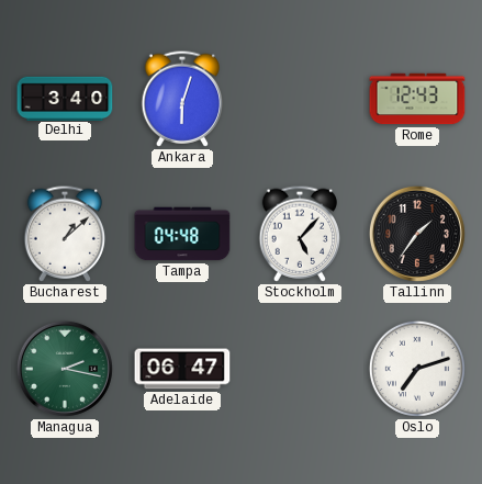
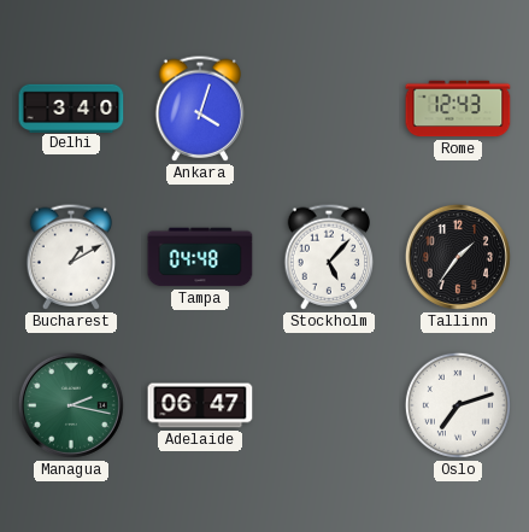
Ankara: 6:03 -> 4:03
Bucharest: 1:08 -> 1:10
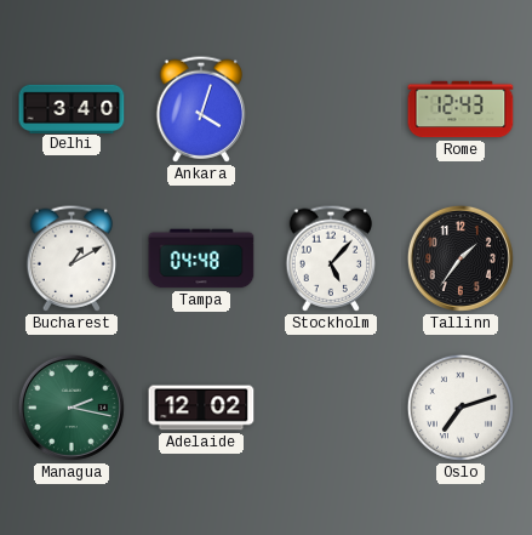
Adelaide: 06:47 -> 12:02
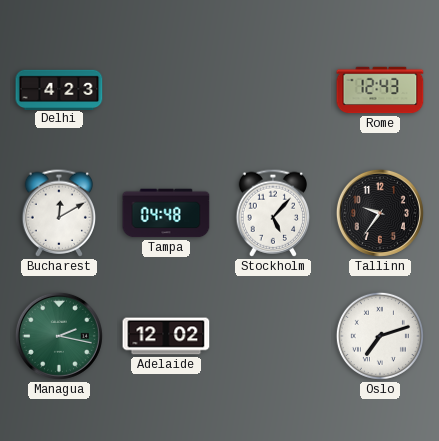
Delhi: 3:40 -> 4:23
Ankara: 4:03 -> none
Bucharest: 1:10 -> 12:10
Tallinn: 1:36 -> 9:36
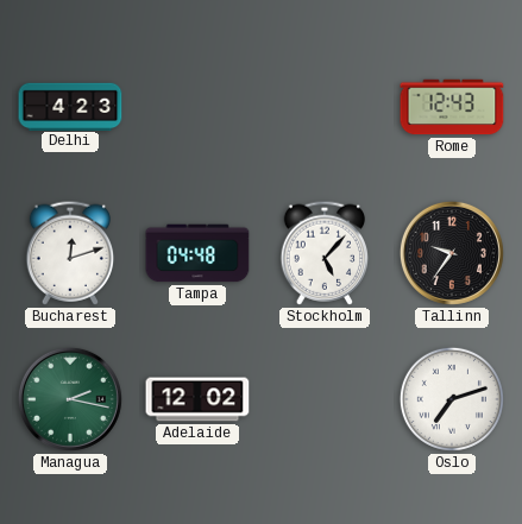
Bucharest: 12:10 -> 12:12
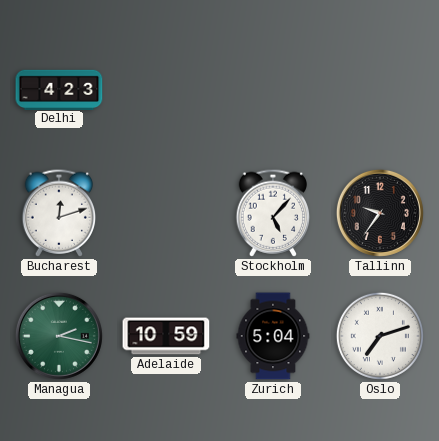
Rome: 12:43 -> none
Tampa: 04:48 -> none
Adelaide: 12:02 -> 10:59
Zurich: none -> 5:04
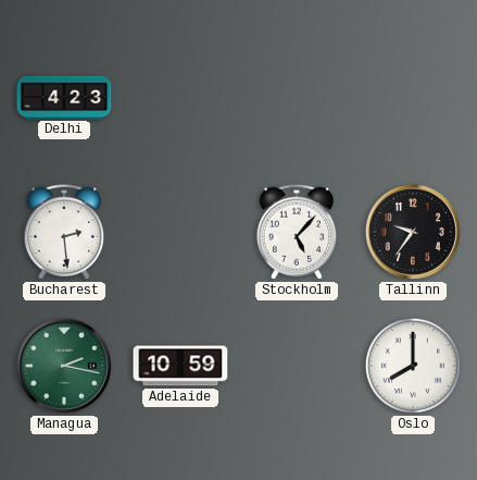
Bucharest: 12:12 -> 2:29
Zurich: 5:04 -> none
Oslo: 7:12 -> 8:00
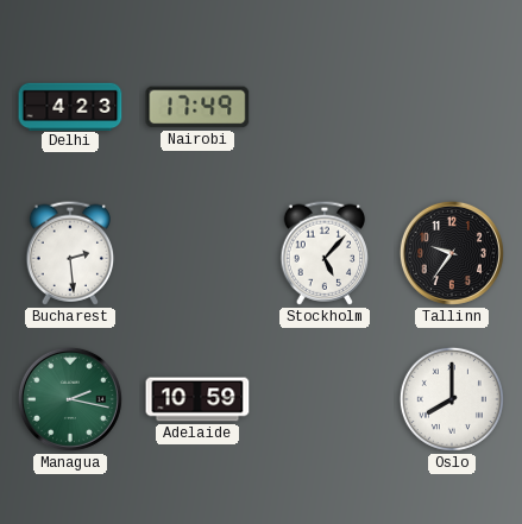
Nairobi: none -> 17:49
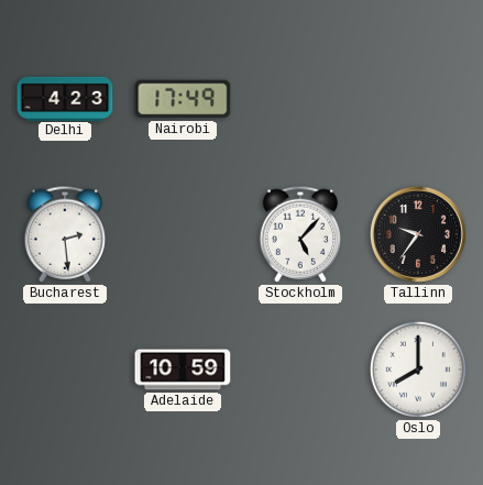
Managua: 2:17 -> none
